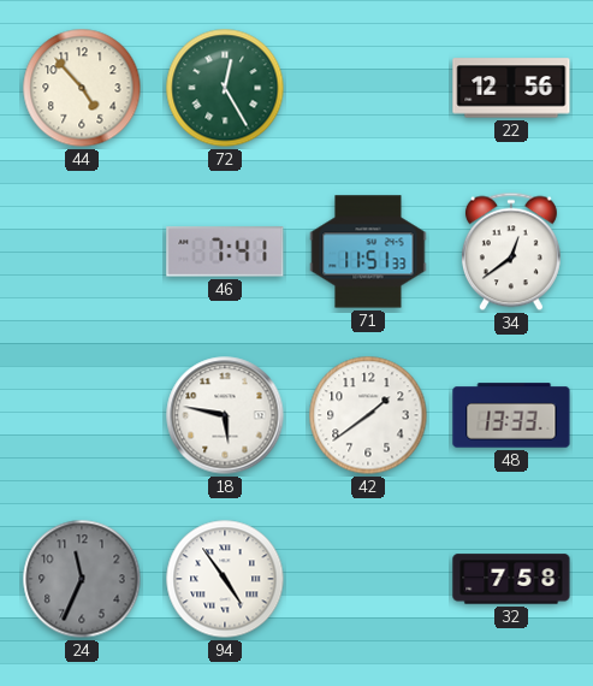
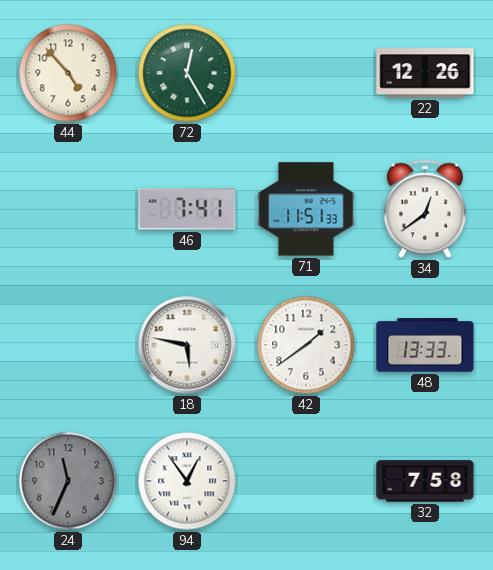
22: 12:56 -> 12:26
94: 4:54 -> 12:54
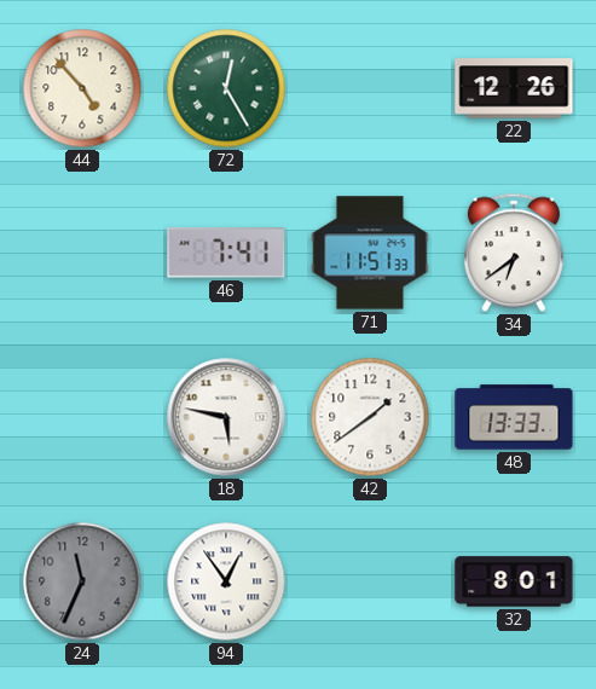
34: 12:39 -> 6:39
32: 7:58 -> 8:01
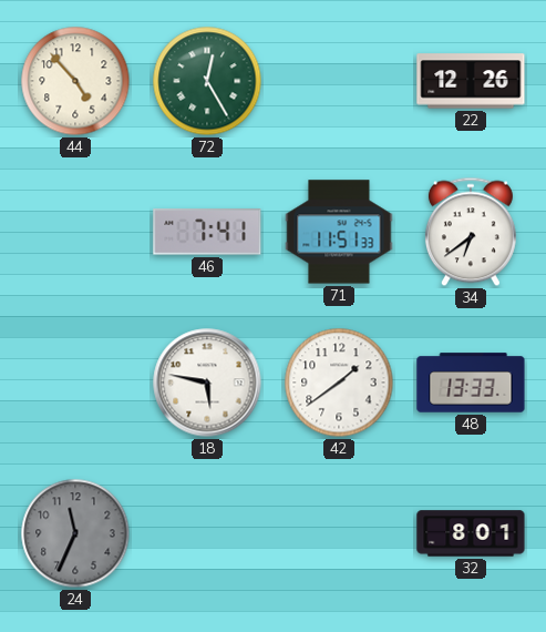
94: 12:54 -> none
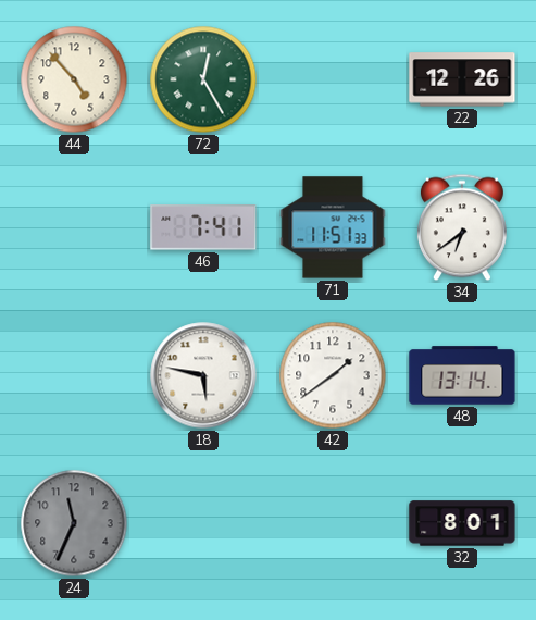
48: 13:33 -> 13:14
